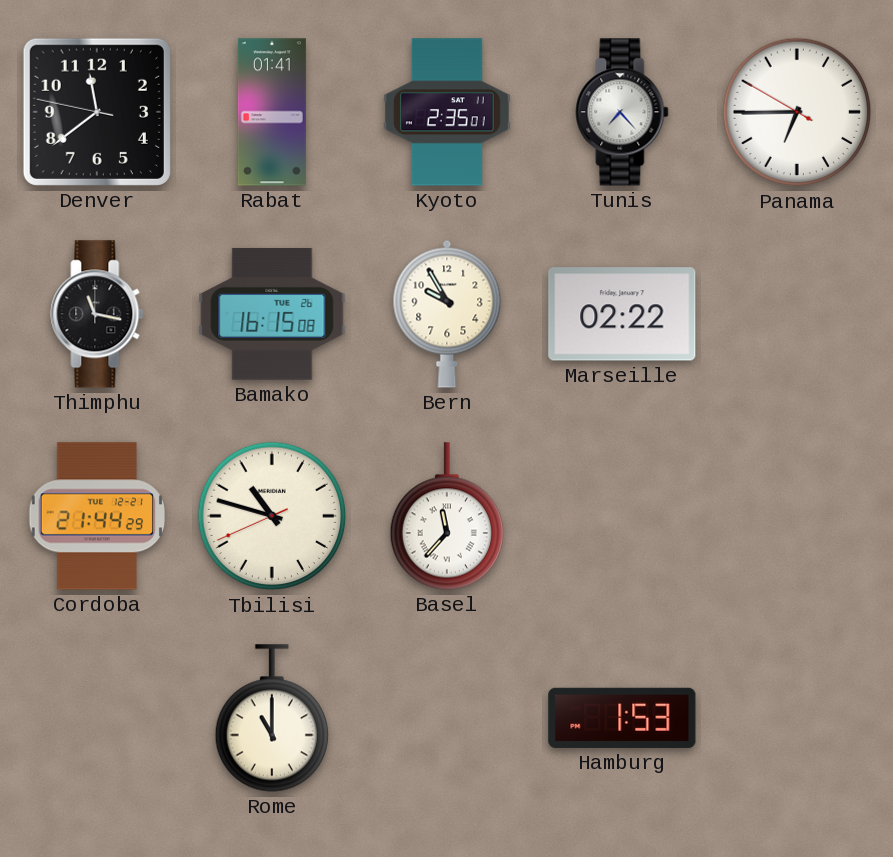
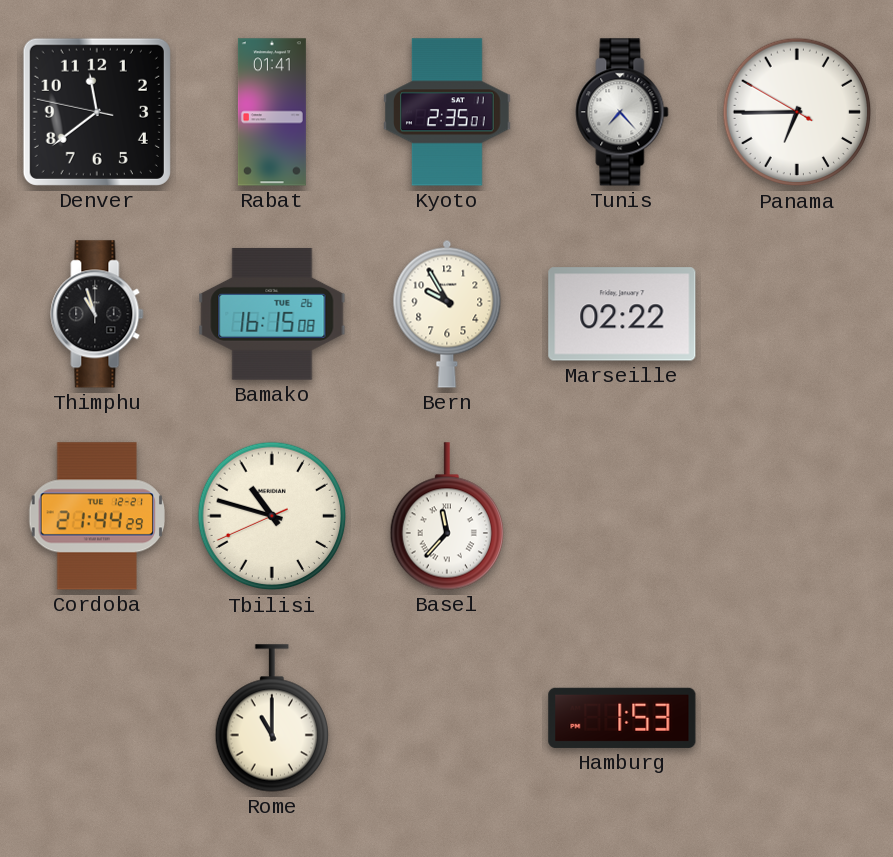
Thimphu: 11:17 -> 10:57
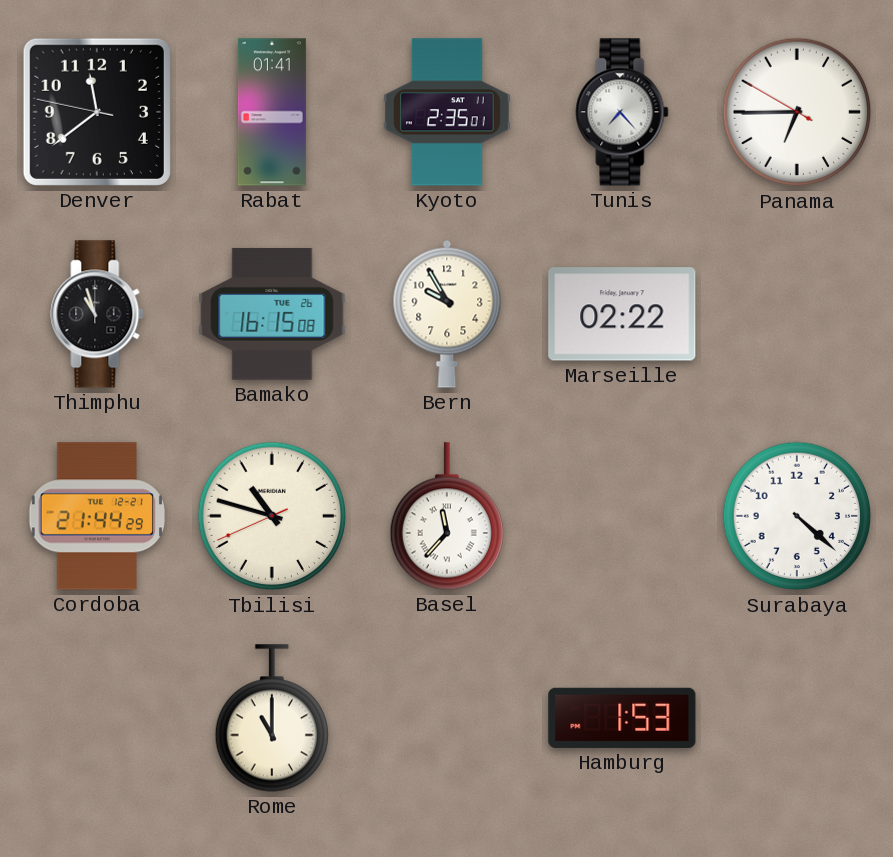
Surabaya: none -> 4:22
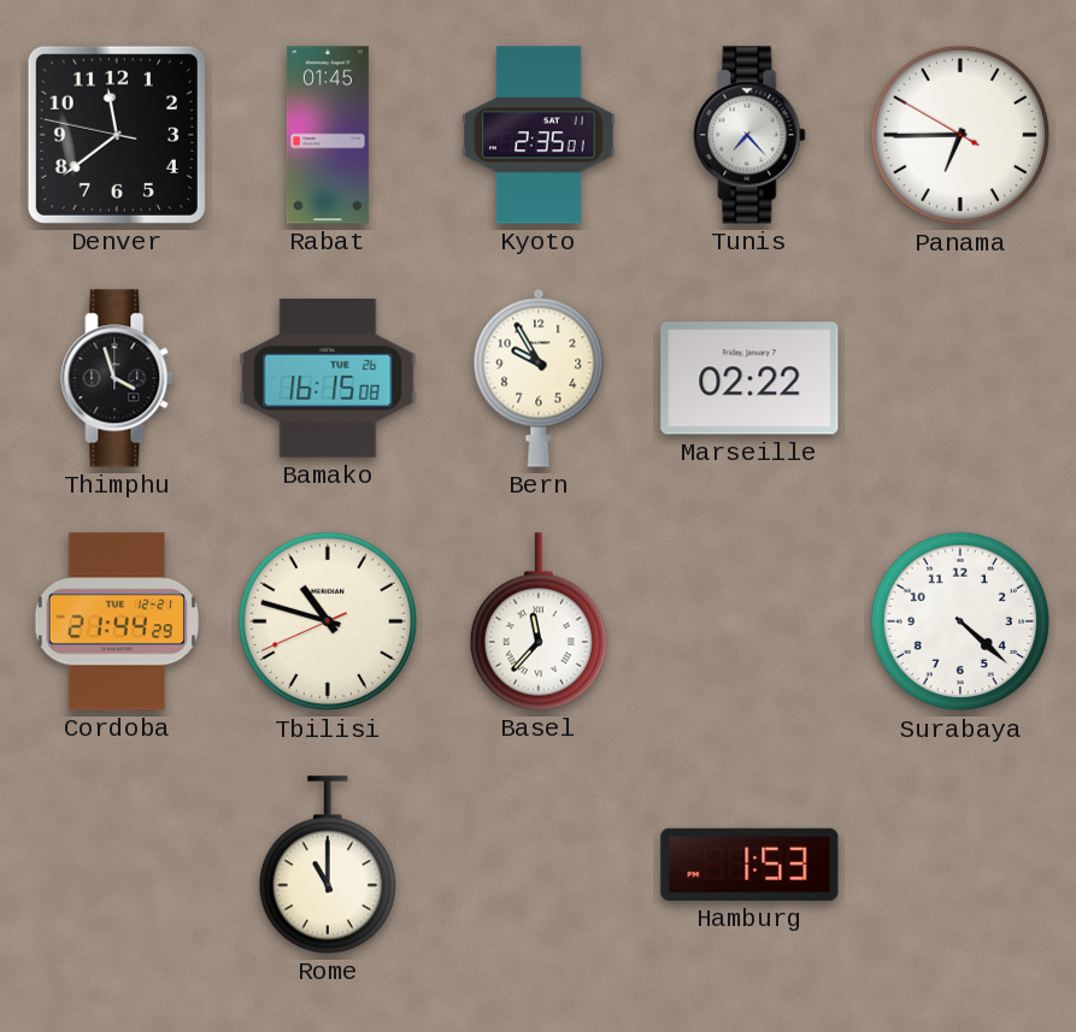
Rabat: 01:41 -> 01:45
Thimphu: 10:57 -> 3:57
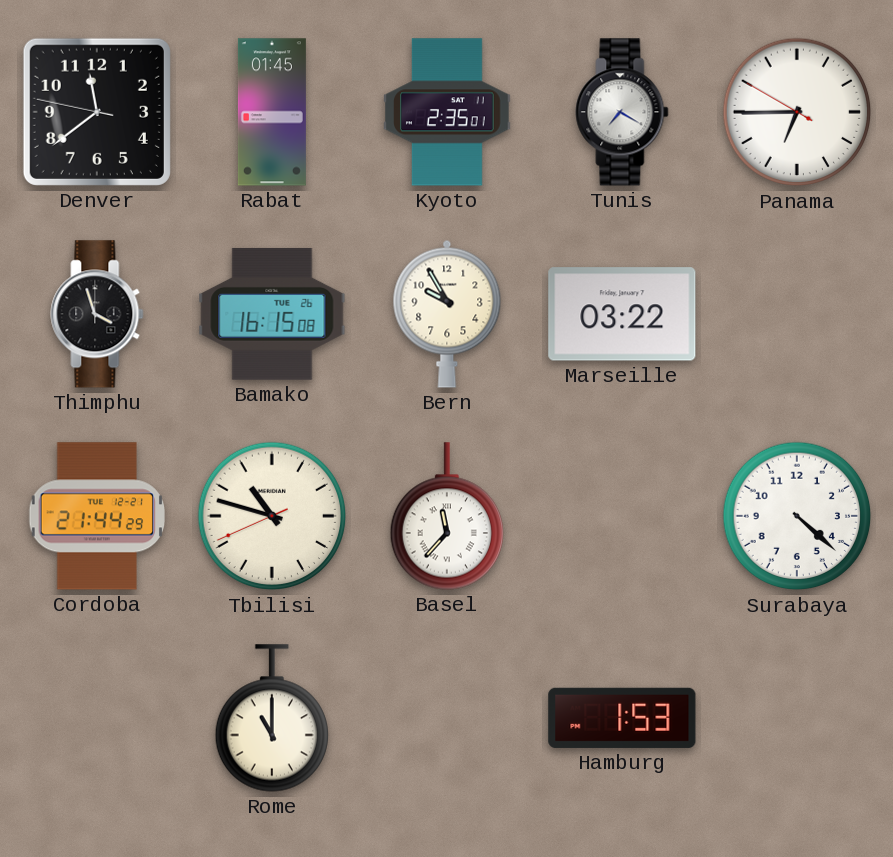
Tunis: 7:23 -> 7:20
Marseille: 02:22 -> 03:22
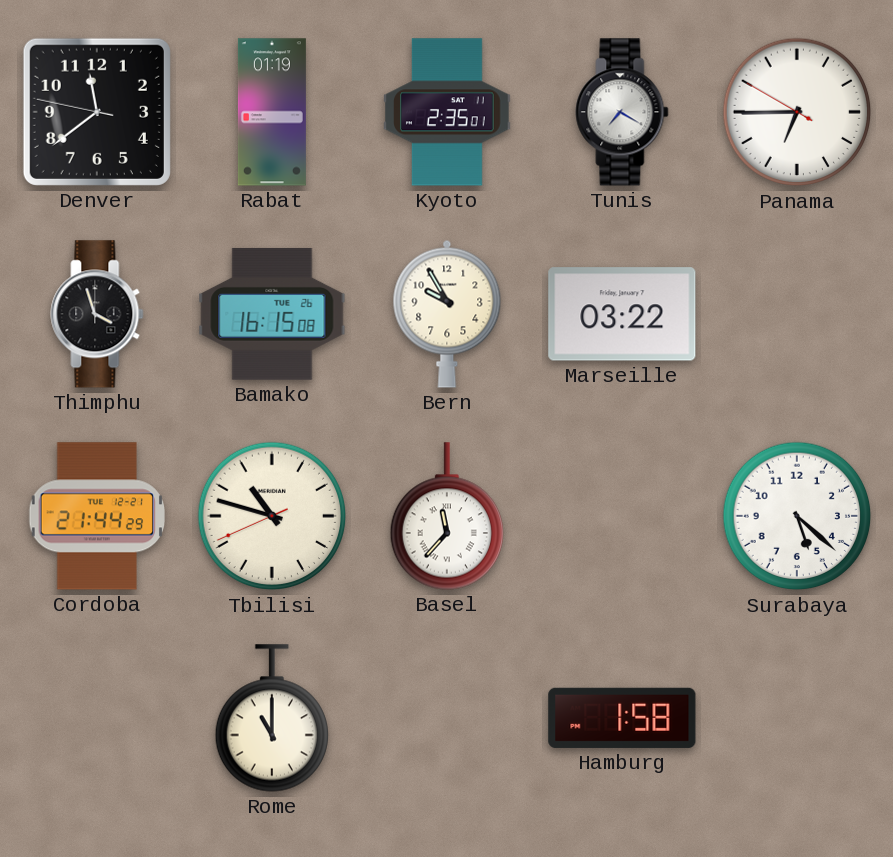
Rabat: 01:45 -> 01:19
Surabaya: 4:22 -> 5:22
Hamburg: 1:53 -> 1:58
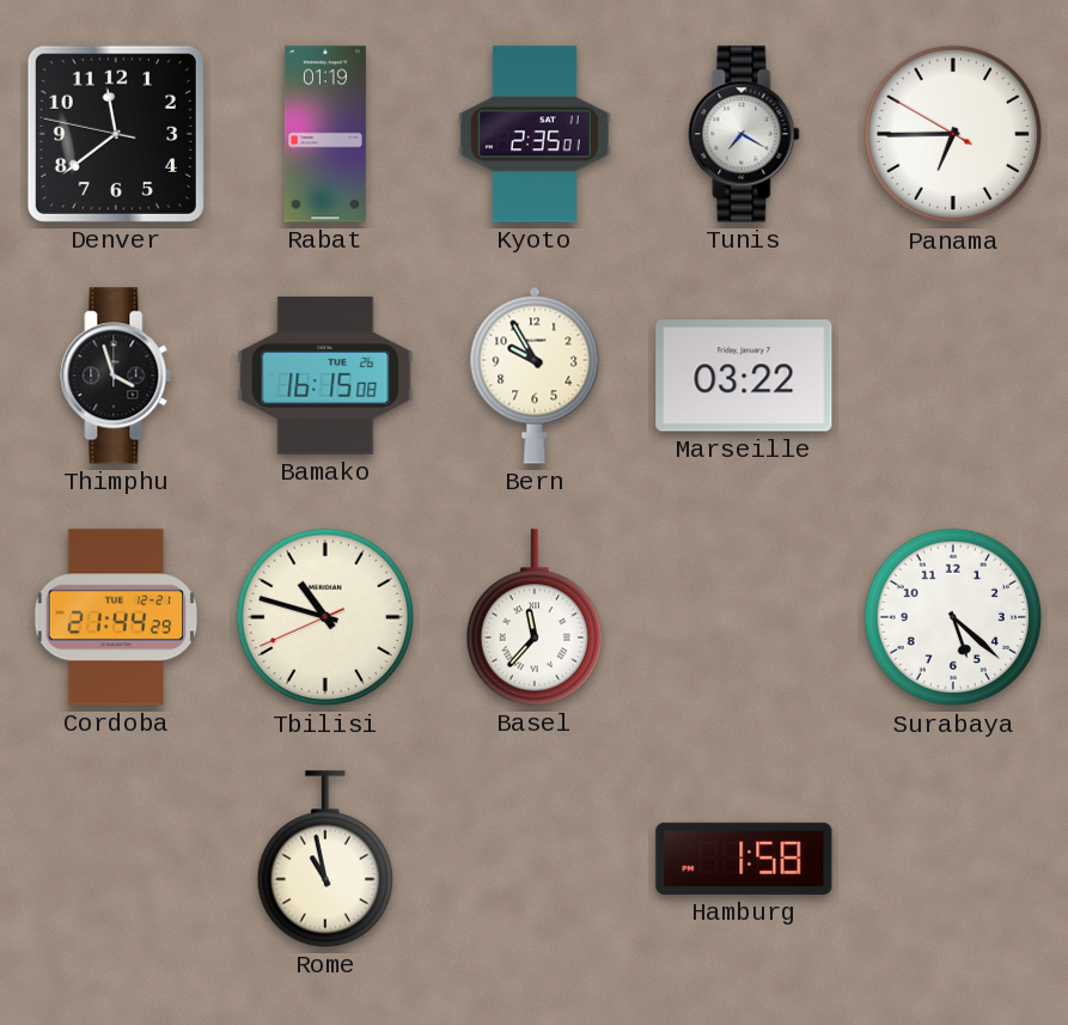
Rome: 11:00 -> 10:58
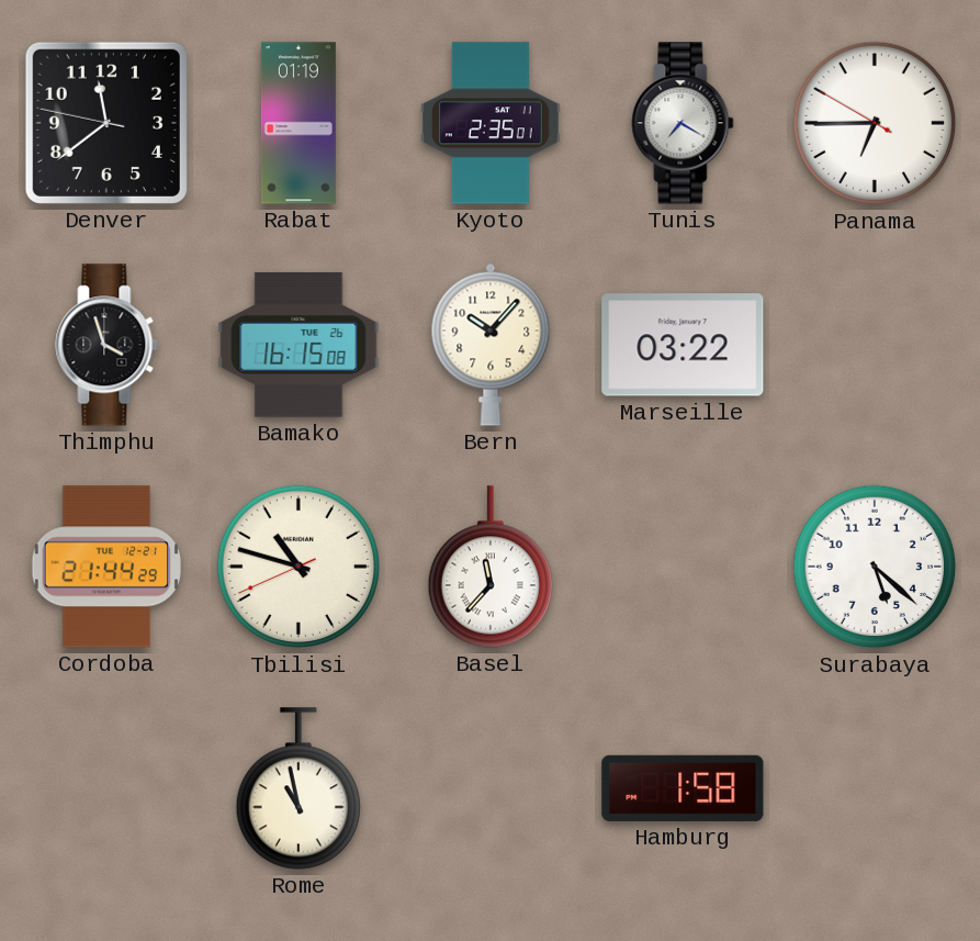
Bern: 9:55 -> 10:07
